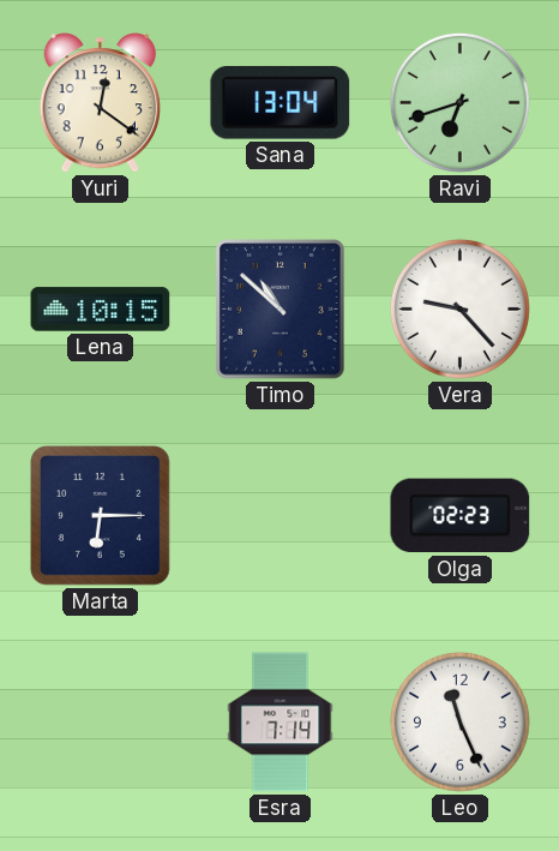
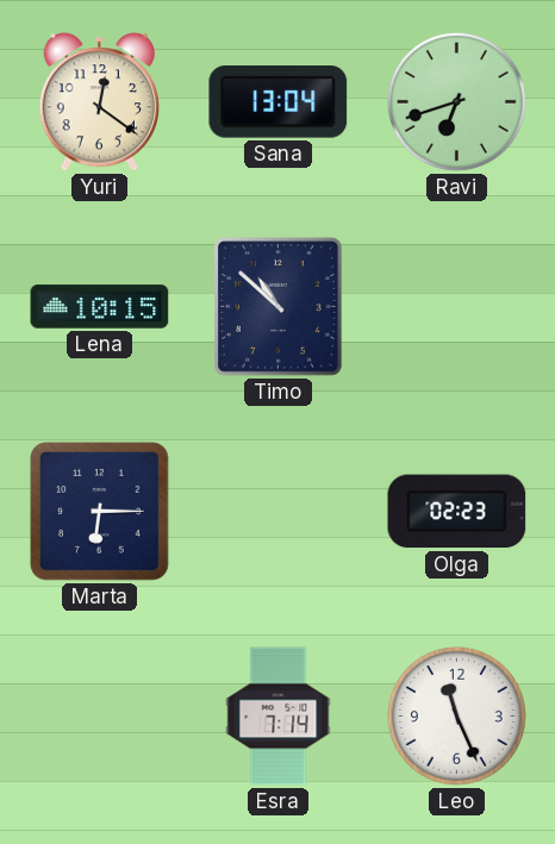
Vera: 9:23 -> none
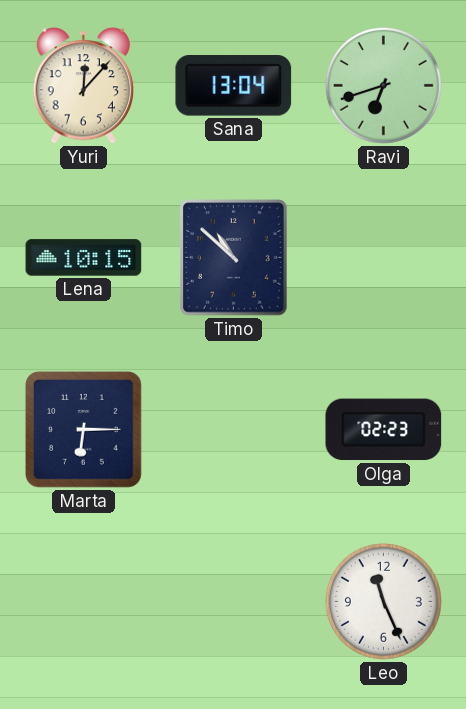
Yuri: 12:21 -> 12:07
Esra: 7:14 -> none
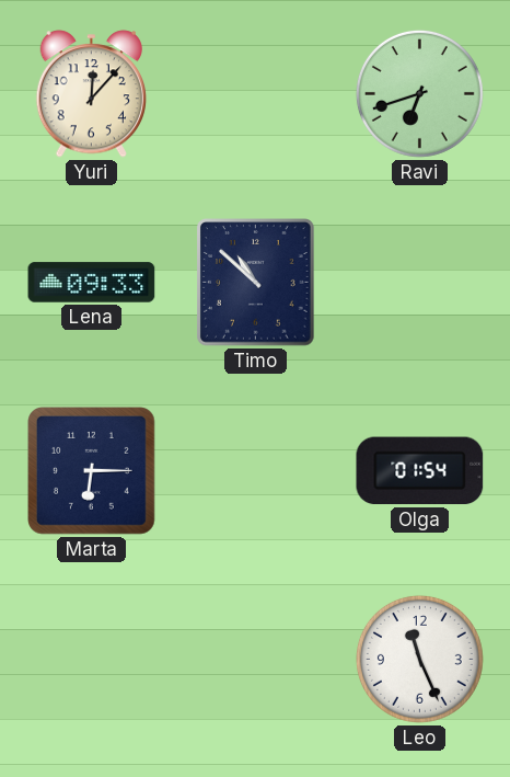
Sana: 13:04 -> none
Lena: 10:15 -> 09:33
Olga: 02:23 -> 01:54
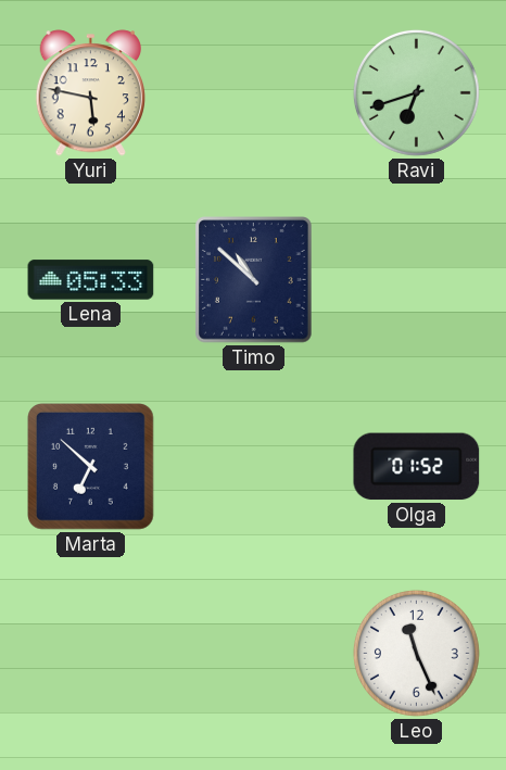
Yuri: 12:07 -> 5:47
Lena: 09:33 -> 05:33
Marta: 6:15 -> 6:52
Olga: 01:54 -> 01:52
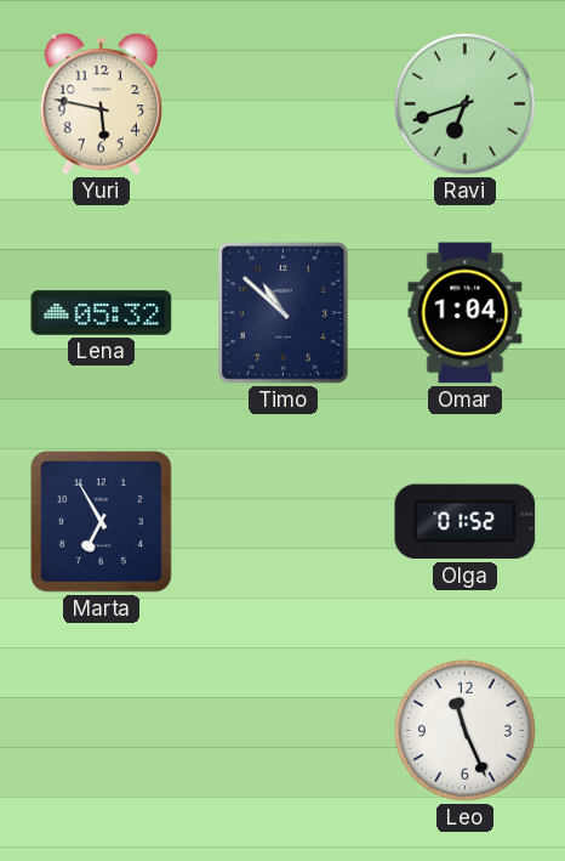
Lena: 05:33 -> 05:32
Omar: none -> 1:04
Marta: 6:52 -> 6:55
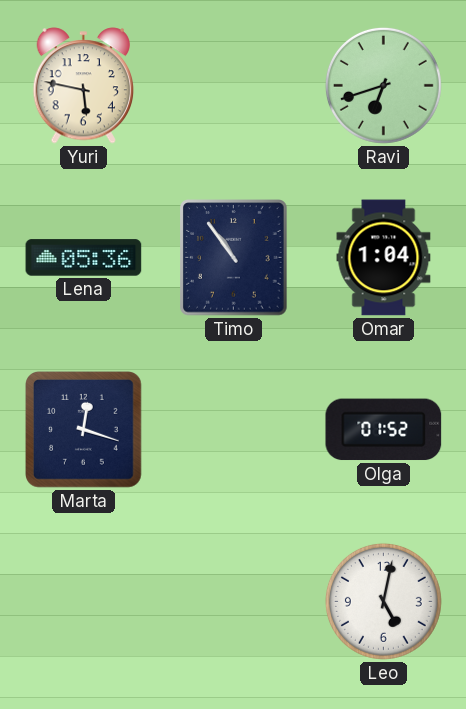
Lena: 05:32 -> 05:36
Timo: 10:52 -> 10:54
Marta: 6:55 -> 12:18
Leo: 11:26 -> 5:02
